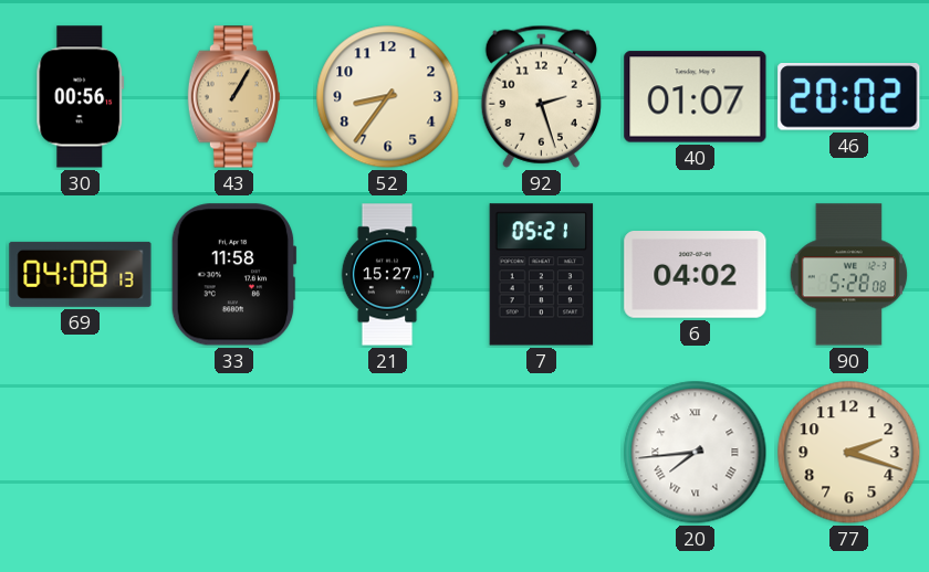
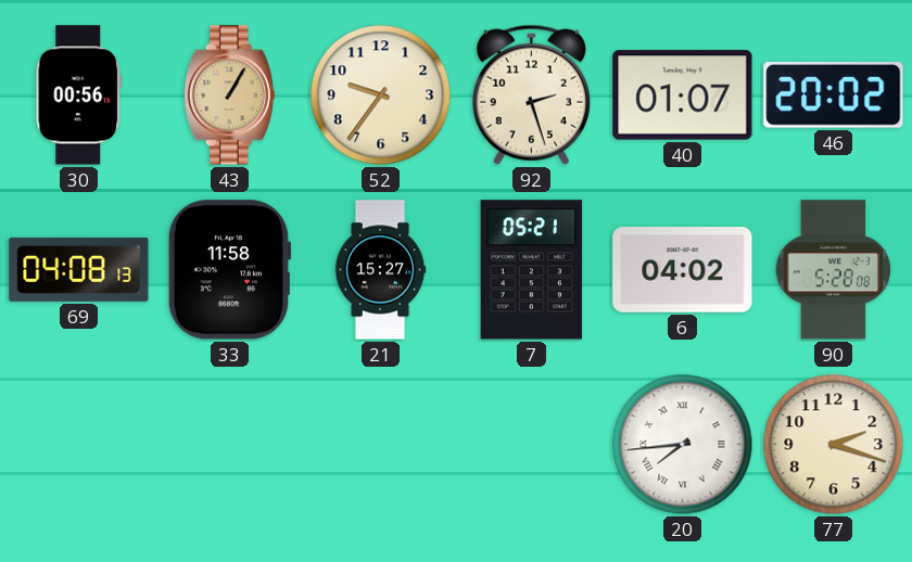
52: 8:36 -> 9:36
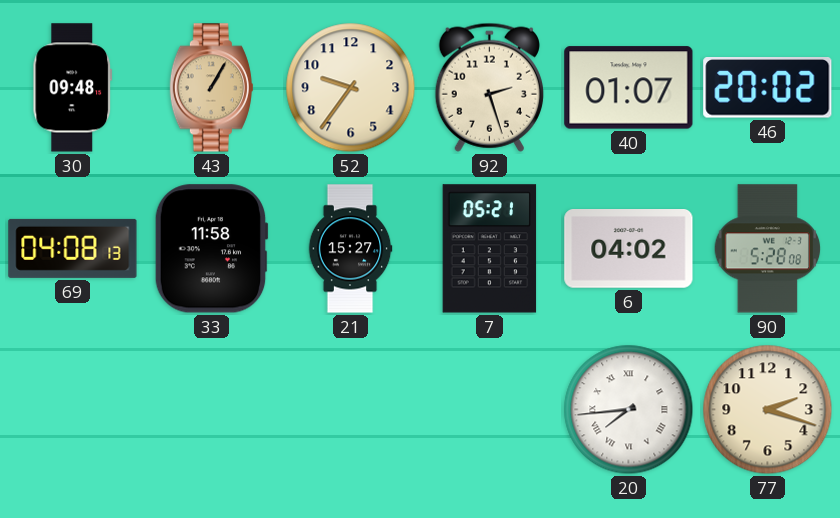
30: 00:56 -> 09:48
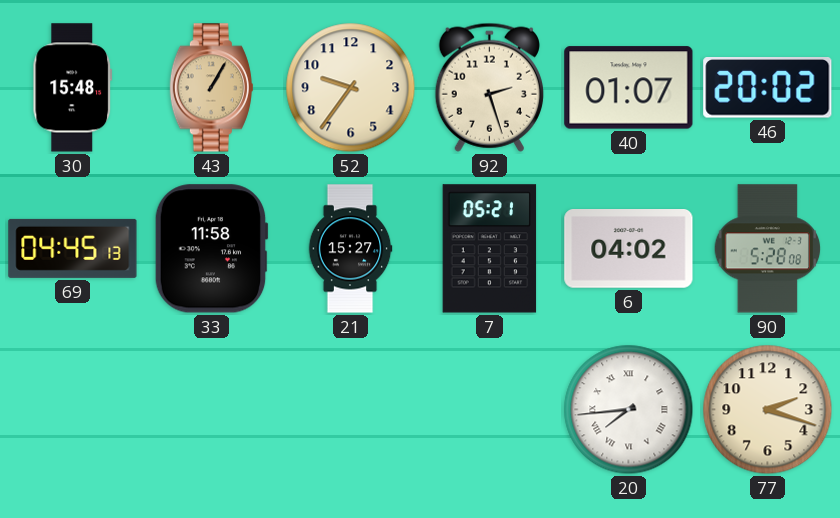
30: 09:48 -> 15:48
69: 04:08 -> 04:45
